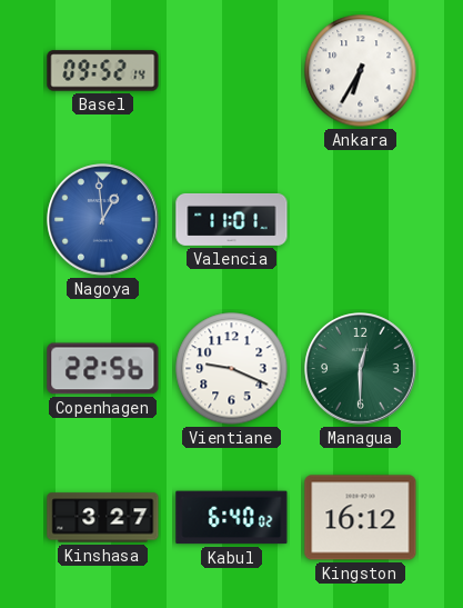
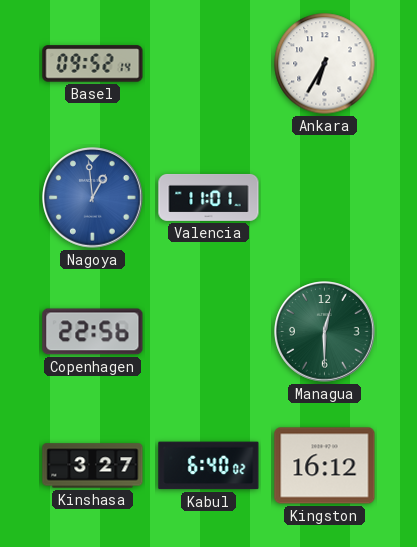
Vientiane: 9:19 -> none
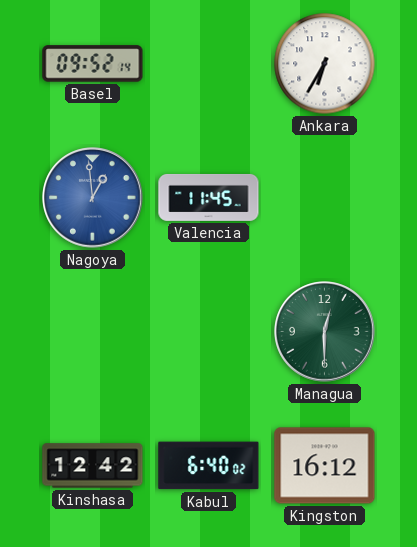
Valencia: 11:01 -> 11:45
Copenhagen: 22:56 -> none
Kinshasa: 3:27 -> 12:42
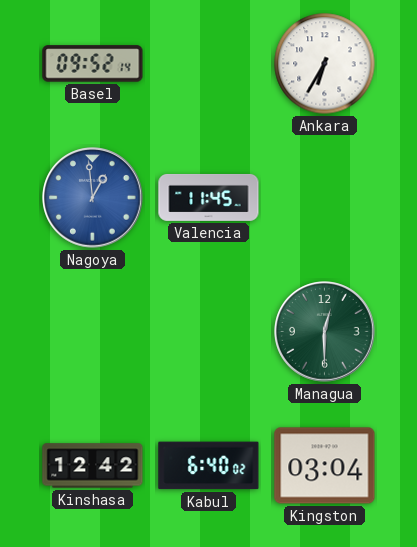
Kingston: 16:12 -> 03:04
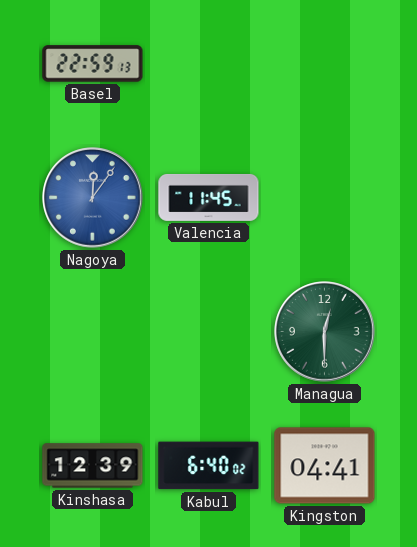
Basel: 09:52 -> 22:59
Ankara: 6:35 -> none
Nagoya: 12:59 -> 12:06
Kinshasa: 12:42 -> 12:39
Kingston: 03:04 -> 04:41
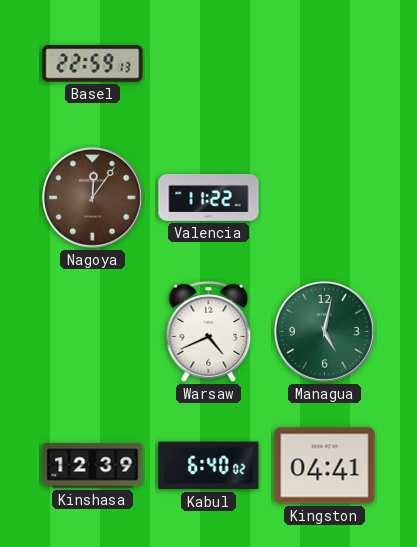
Nagoya dial: blue -> brown
Valencia: 11:45 -> 11:22
Warsaw: none -> 4:41
Managua: 12:30 -> 5:02
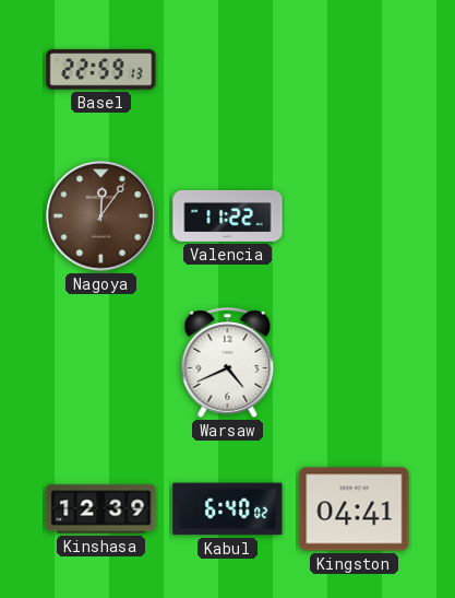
Managua: 5:02 -> none
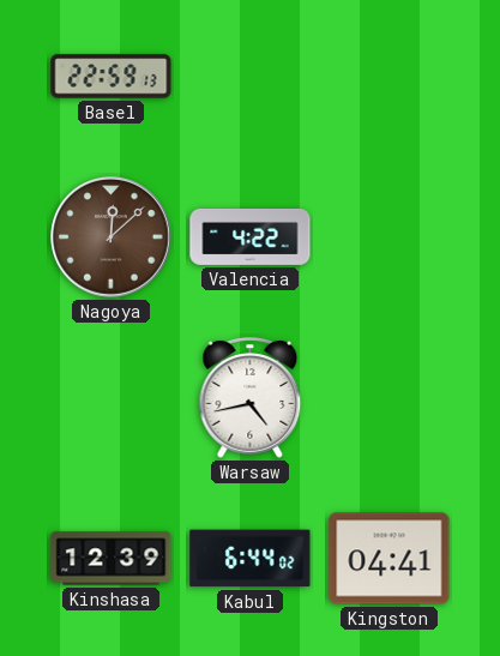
Nagoya: 12:06 -> 12:08
Valencia: 11:22 -> 4:22
Warsaw: 4:41 -> 4:43
Kabul: 6:40 -> 6:44
